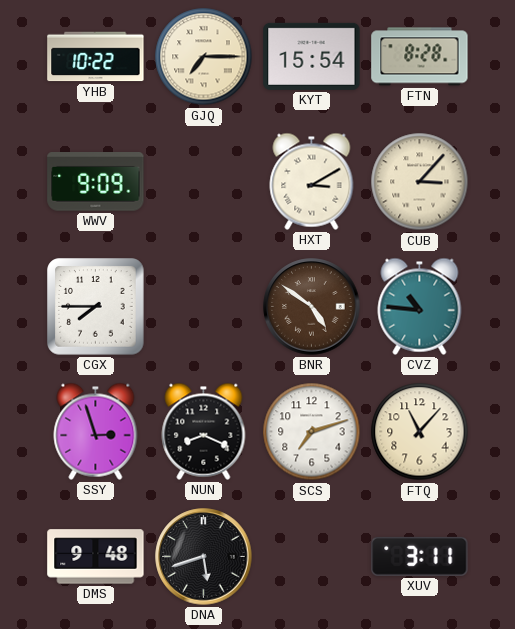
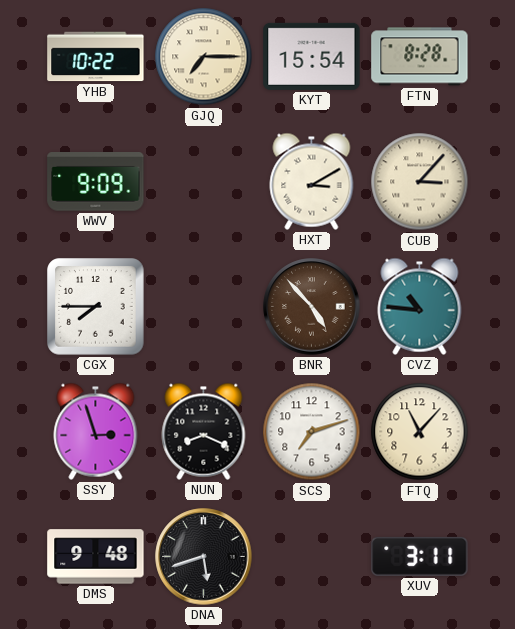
BNR: 4:51 -> 4:53
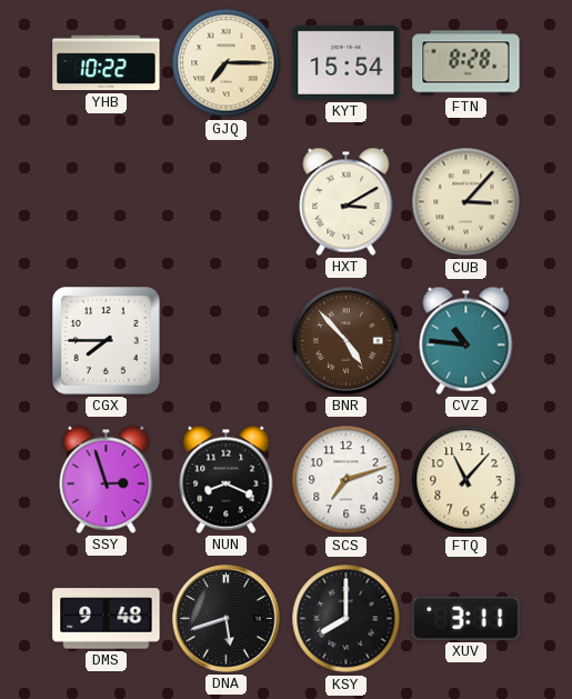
WWV: 9:09 -> none
KSY: none -> 8:00
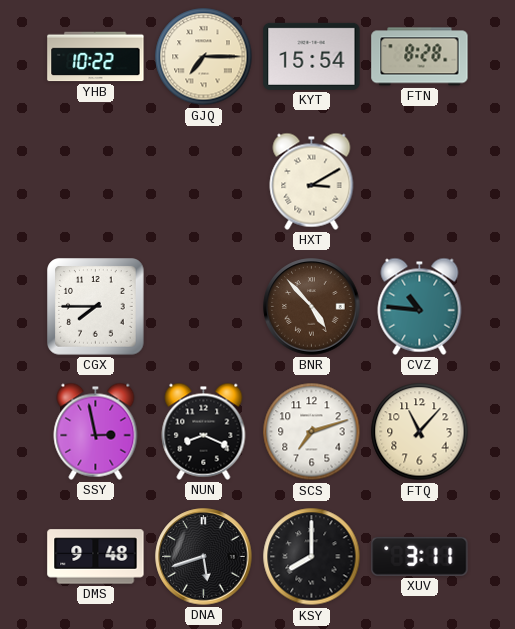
CUB: 3:07 -> none
SSY: 2:57 -> 2:58
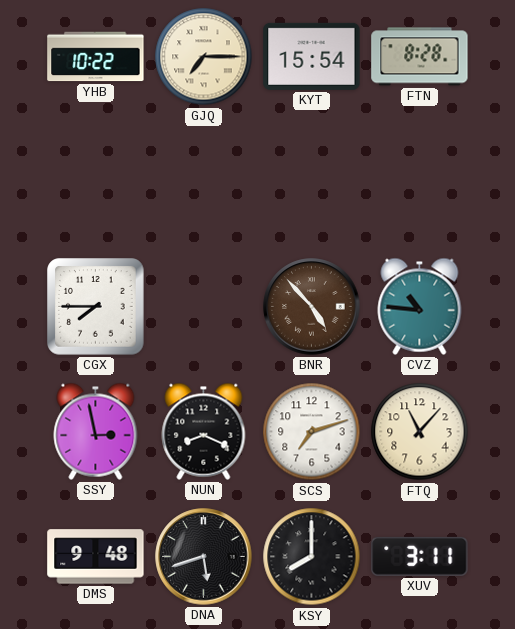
HXT: 3:10 -> none
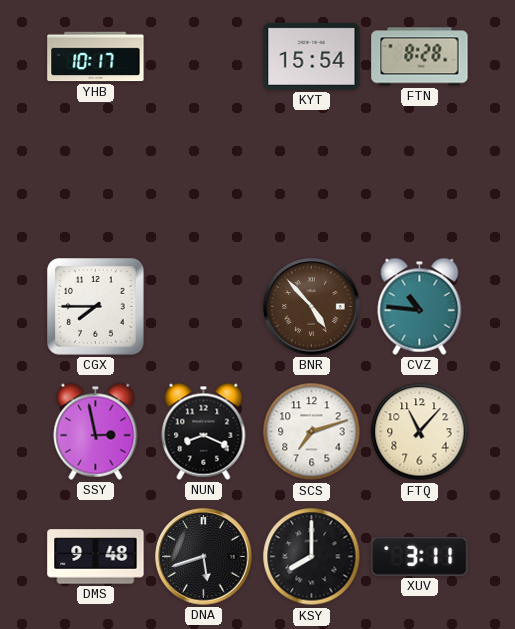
YHB: 10:22 -> 10:17
GJQ: 7:15 -> none
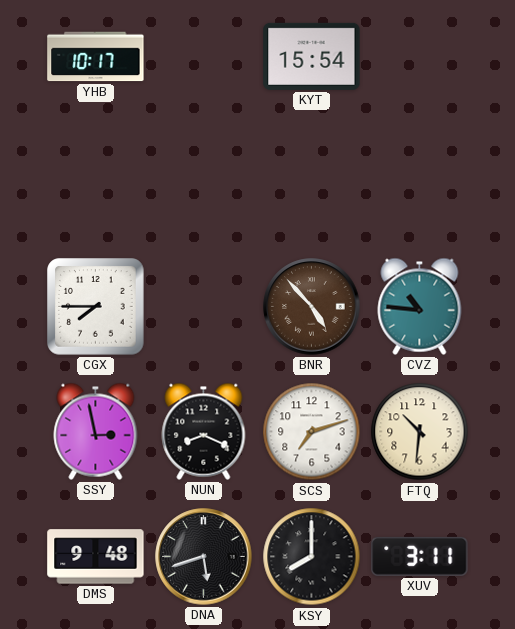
FTN: 8:28 -> none
FTQ: 11:07 -> 10:31
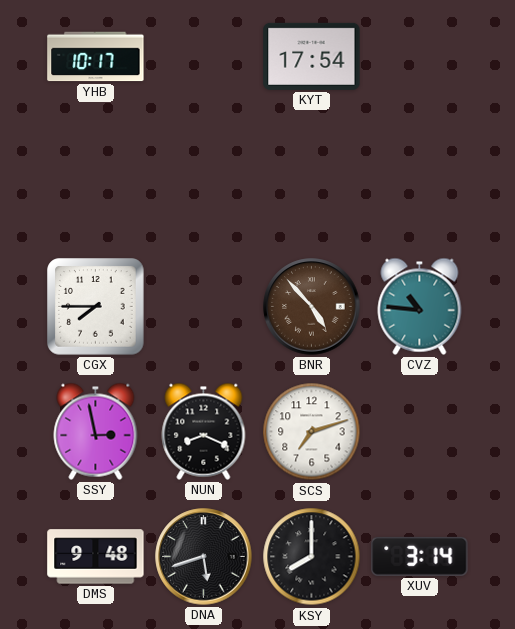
KYT: 15:54 -> 17:54
FTQ: 10:31 -> none
XUV: 3:11 -> 3:14
